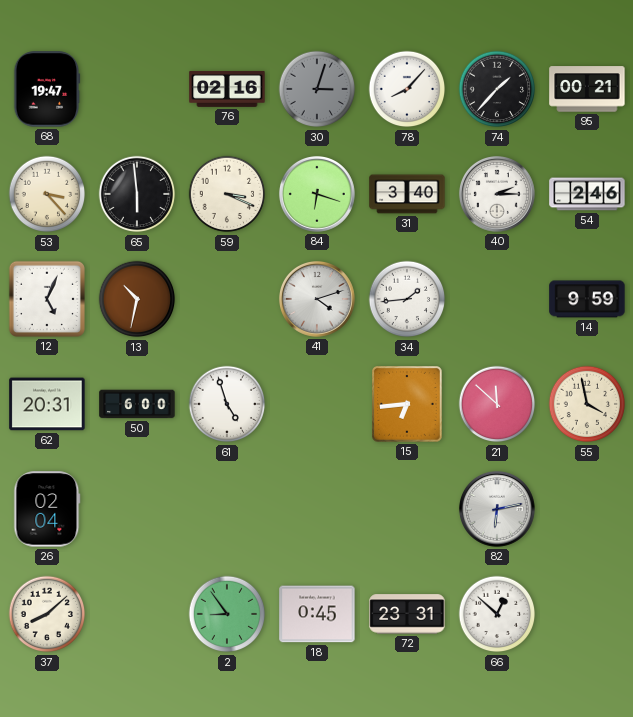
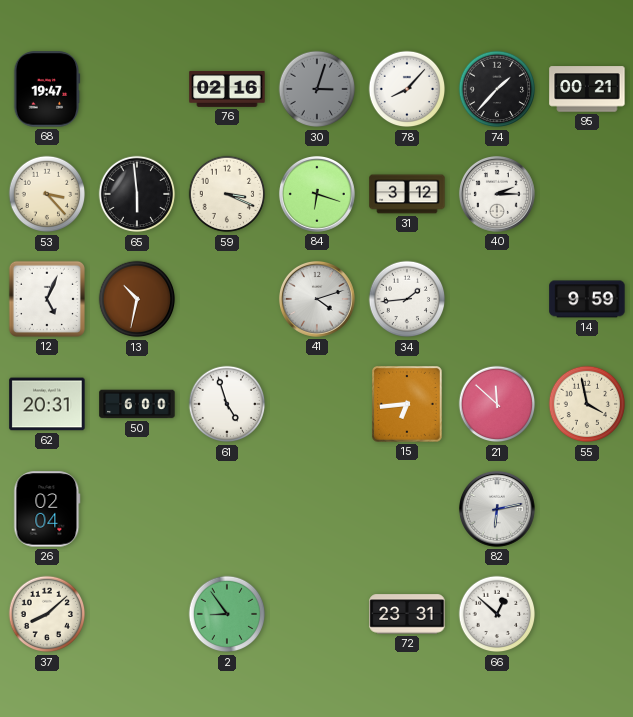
31: 3:40 -> 3:12
54: 2:46 -> none
18: 0:45 -> none
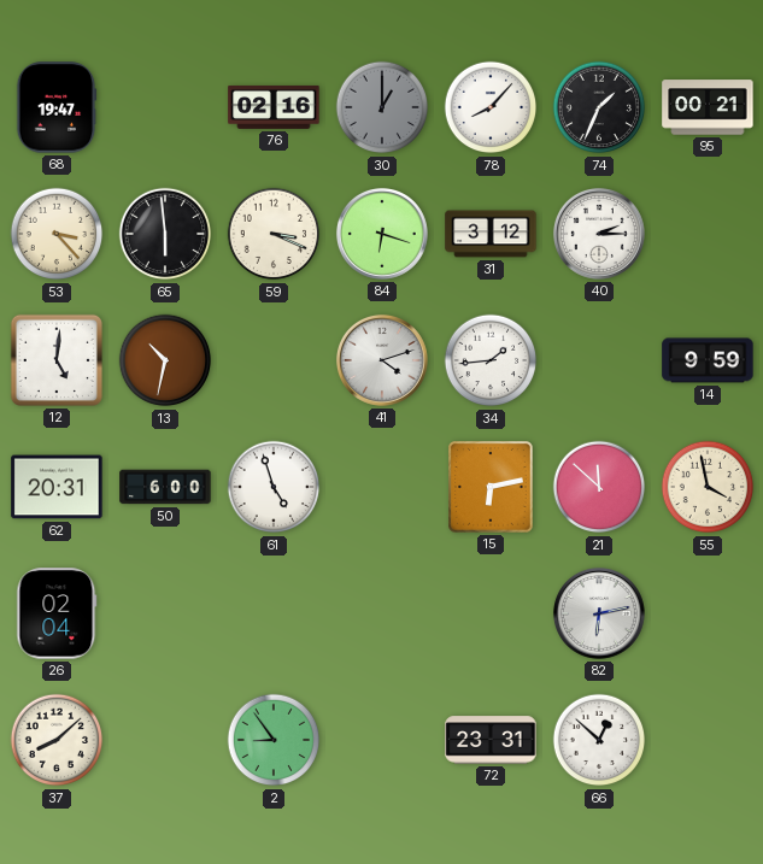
30: 3:03 -> 1:00
74: 1:37 -> 1:34
12: 5:04 -> 5:01
15: 6:44 -> 6:13
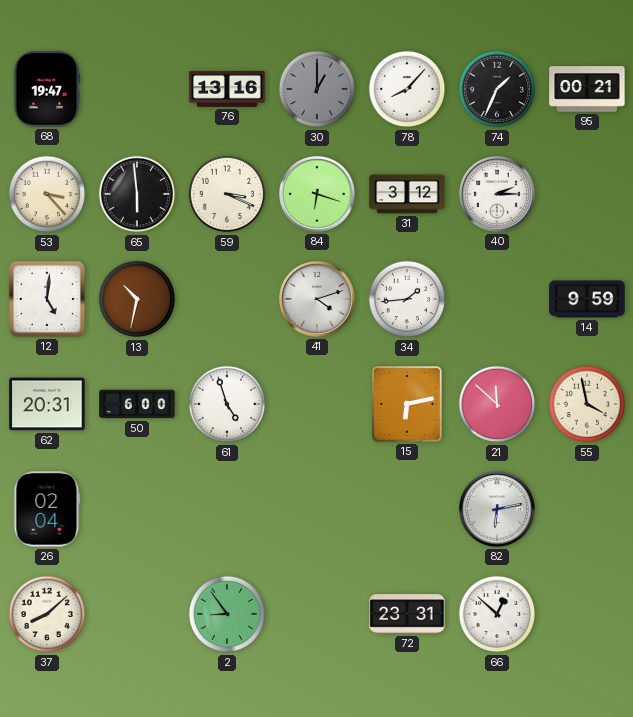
76: 02:16 -> 13:16
